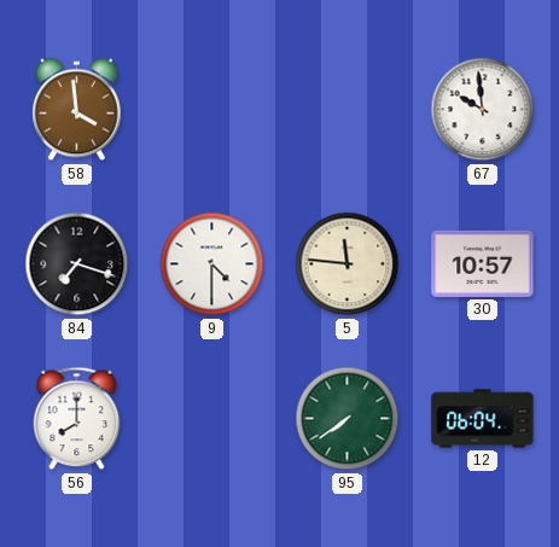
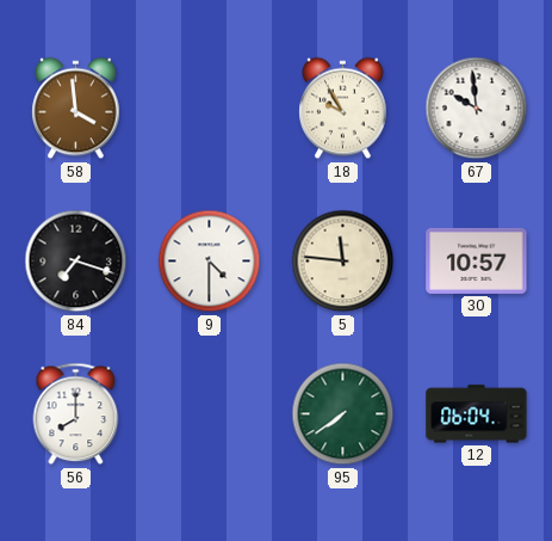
18: none -> 9:55
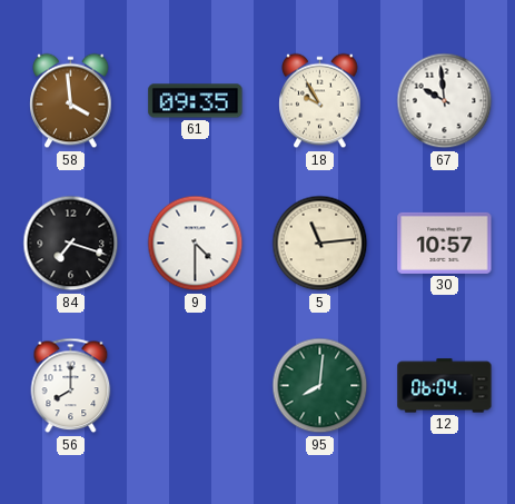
61: none -> 09:35
5: 11:46 -> 11:14
95: 7:39 -> 8:01
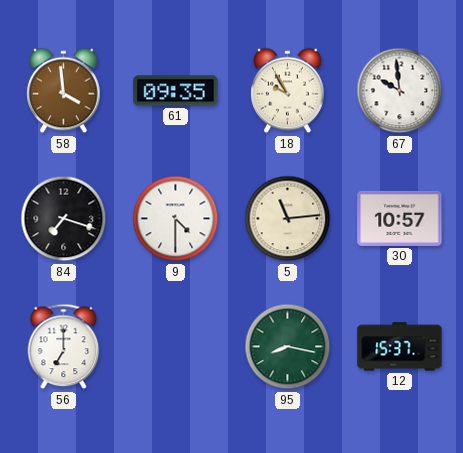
56: 8:00 -> 7:00
95: 8:01 -> 8:17
12: 06:04 -> 15:37
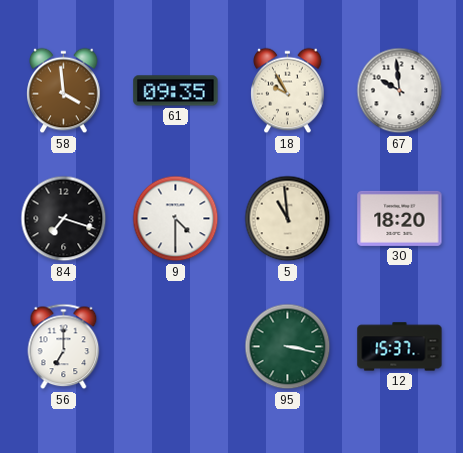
5: 11:14 -> 10:59
30: 10:57 -> 18:20
95: 8:17 -> 3:17
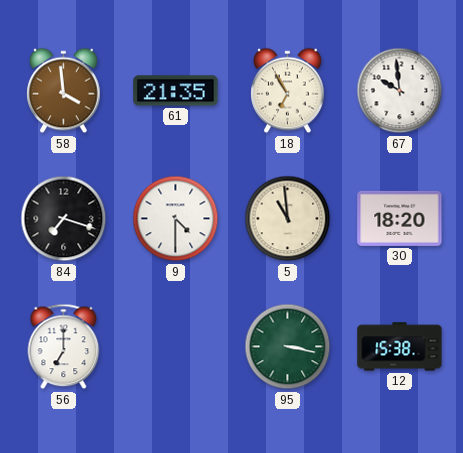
61: 09:35 -> 21:35
18: 9:55 -> 6:55
12: 15:37 -> 15:38
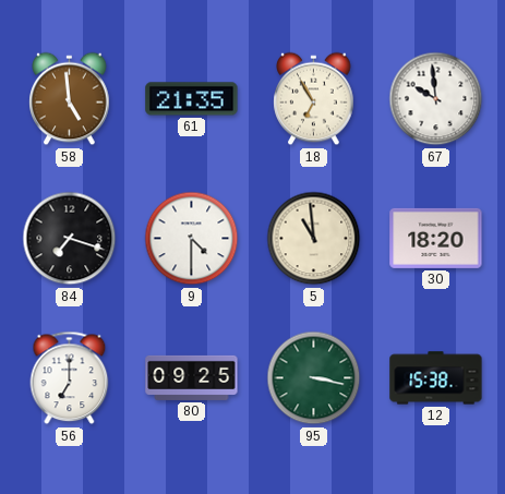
58: 3:59 -> 4:59
80: none -> 09:25
